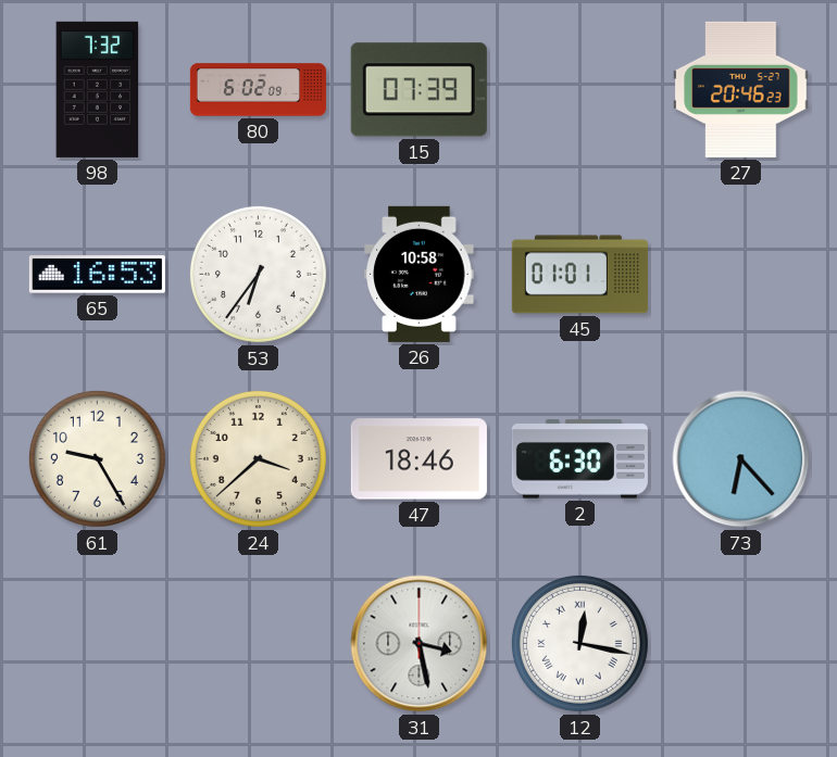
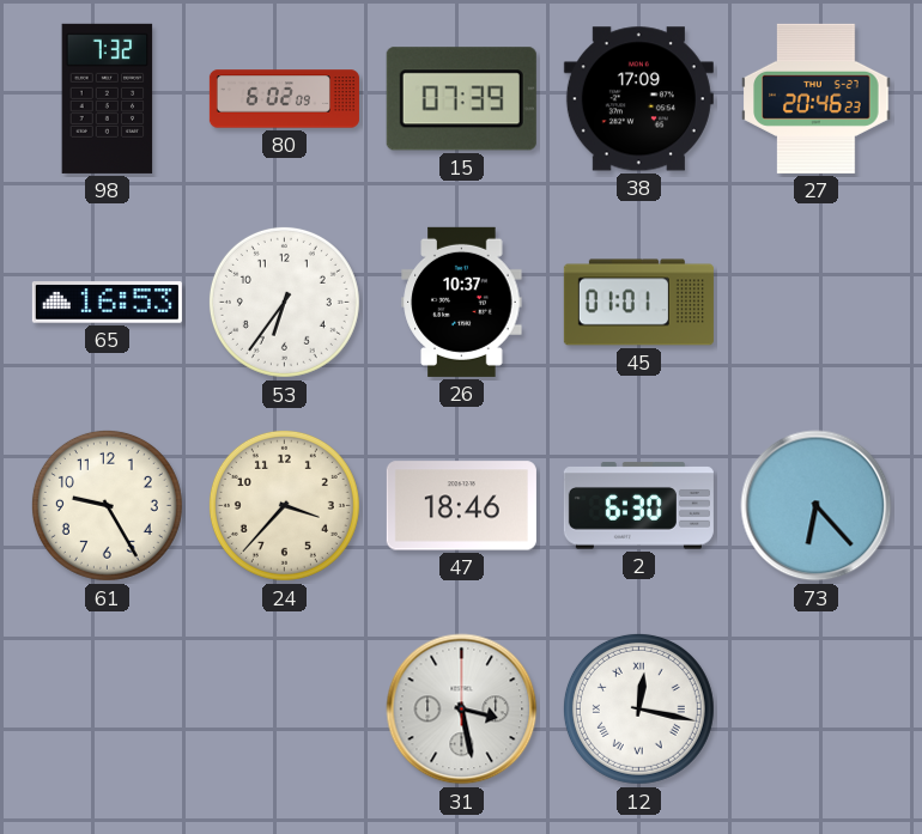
38: none -> 17:09
26: 10:58 -> 10:37
24: 3:38 -> 3:37
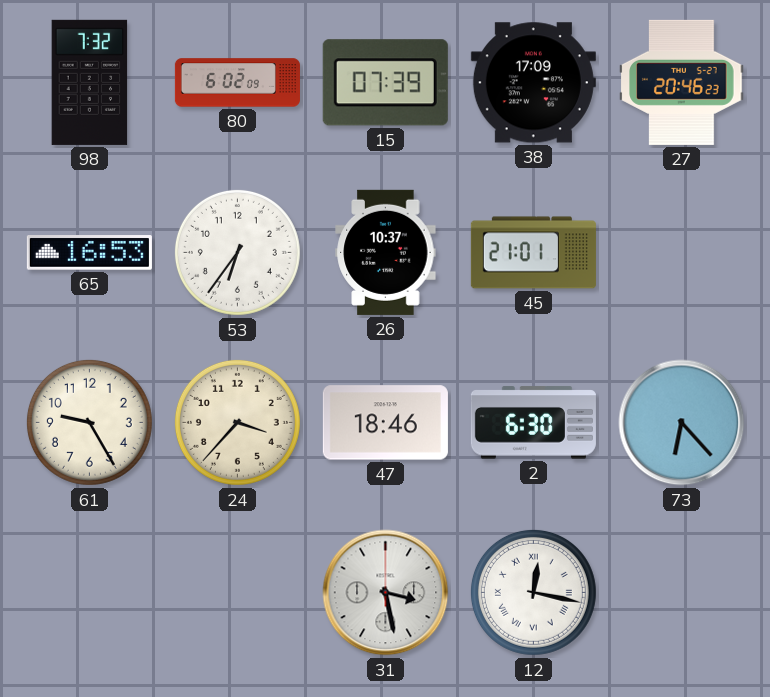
45: 01:01 -> 21:01
